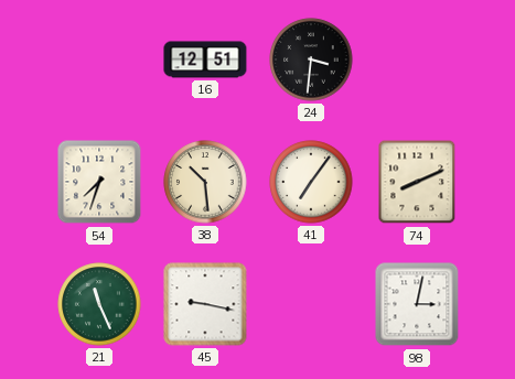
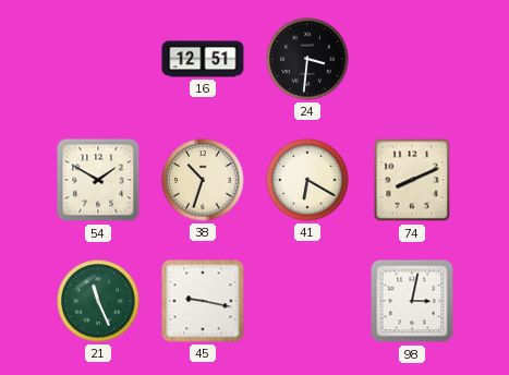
54: 7:33 -> 1:50
38: 10:29 -> 10:33
41: 7:06 -> 6:20
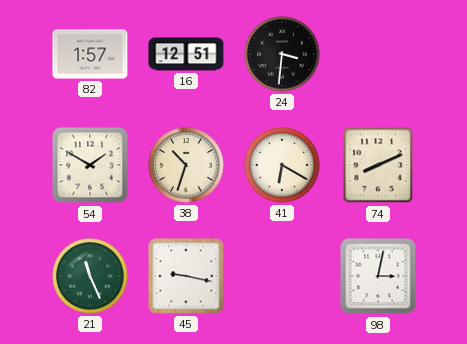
82: none -> 1:57
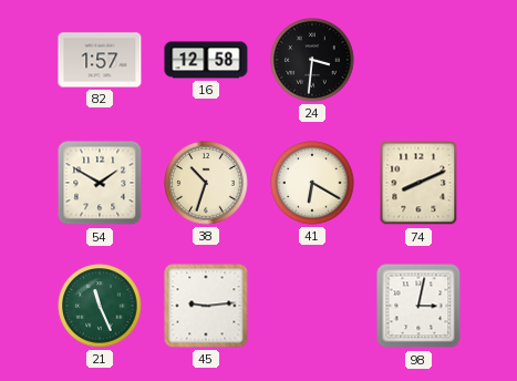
16: 12:51 -> 12:58
45: 9:17 -> 9:14
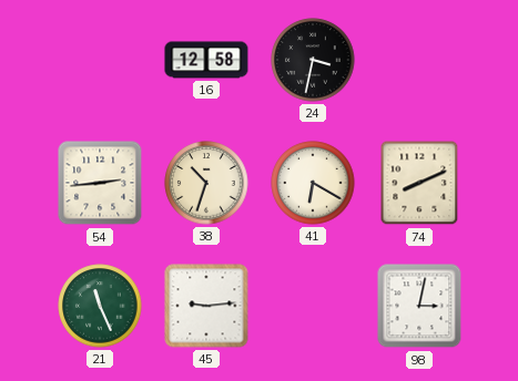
82: 1:57 -> none
24: 3:31 -> 3:32
54: 1:50 -> 2:44
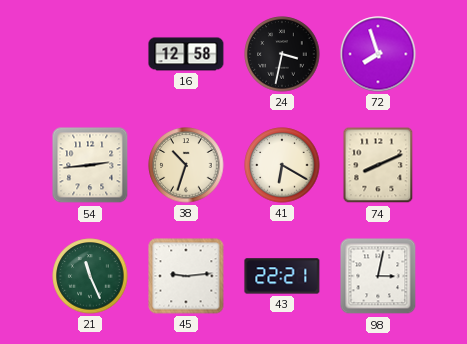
72: none -> 7:57
43: none -> 22:21
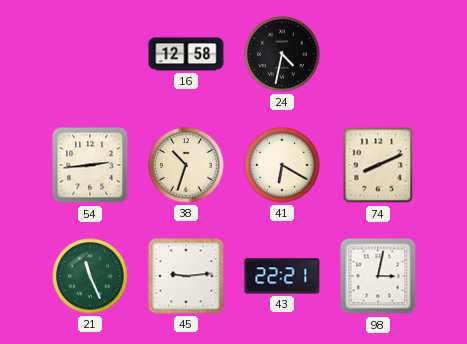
24: 3:32 -> 4:32
72: 7:57 -> none
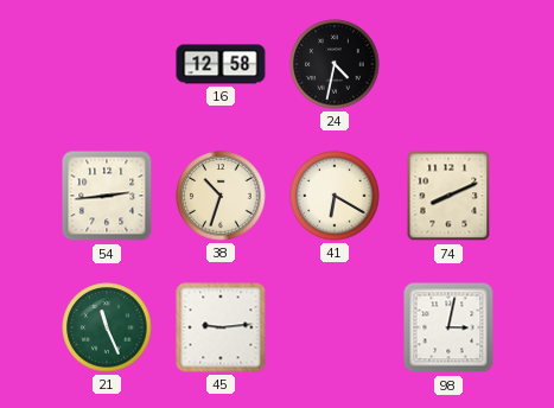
43: 22:21 -> none
